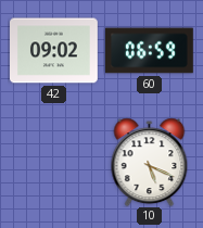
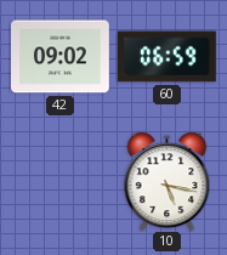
10: 5:19 -> 5:17
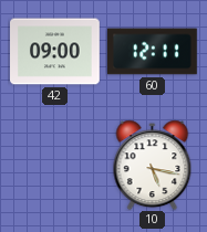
42: 09:02 -> 09:00
60: 06:59 -> 12:11
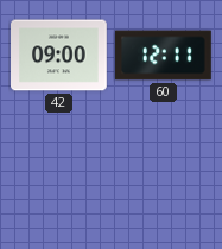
10: 5:17 -> none
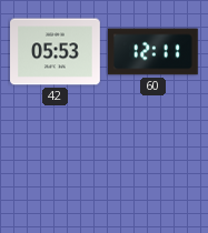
42: 09:00 -> 05:53
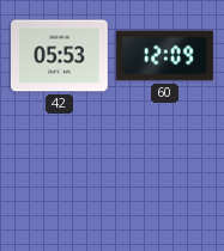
60: 12:11 -> 12:09
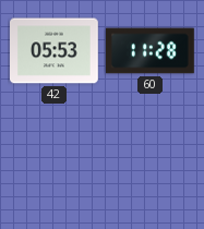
60: 12:09 -> 11:28
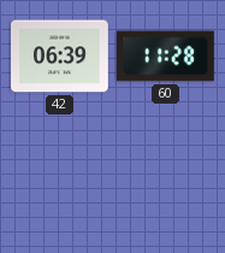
42: 05:53 -> 06:39
